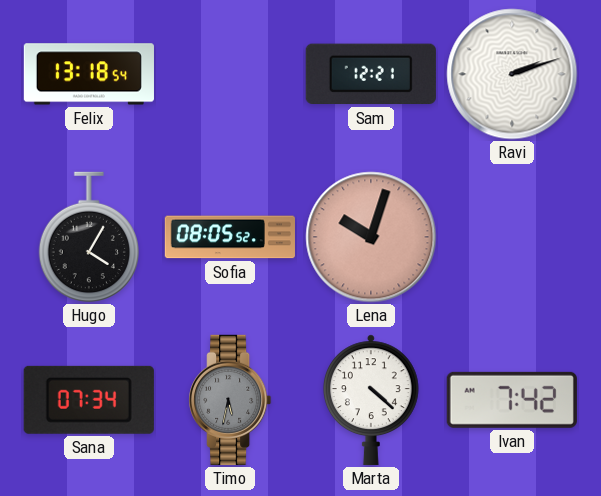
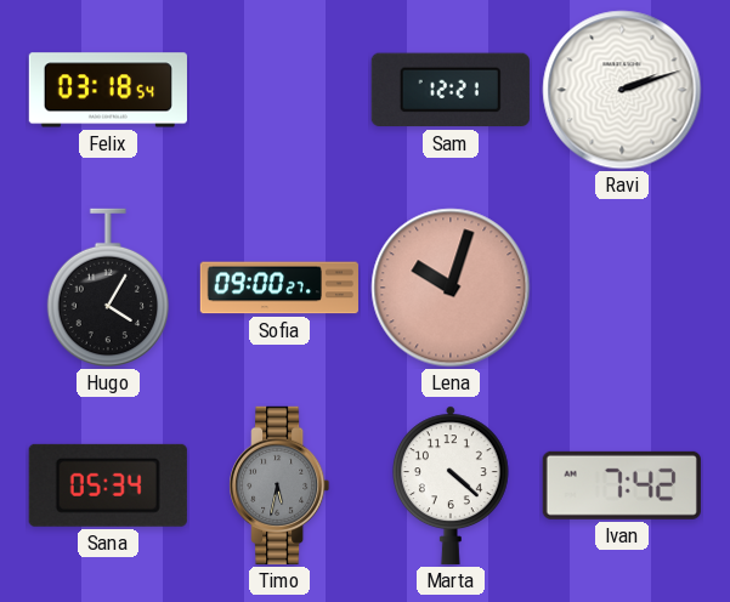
Felix: 13:18 -> 03:18
Sofia: 08:05 -> 09:00
Sana: 07:34 -> 05:34
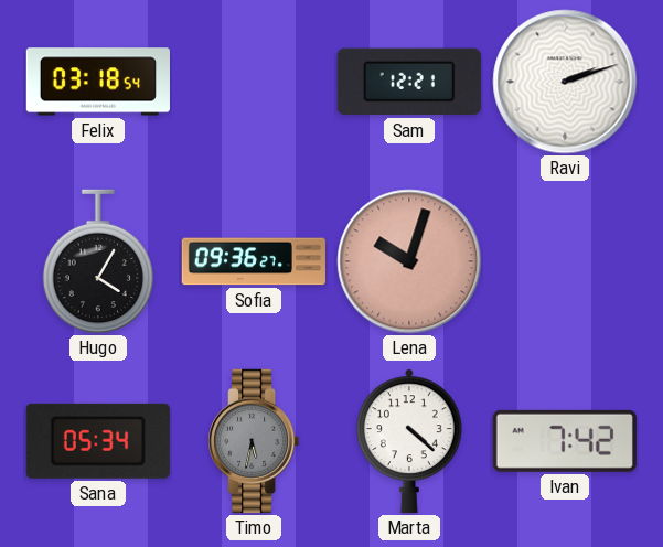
Sofia: 09:00 -> 09:36
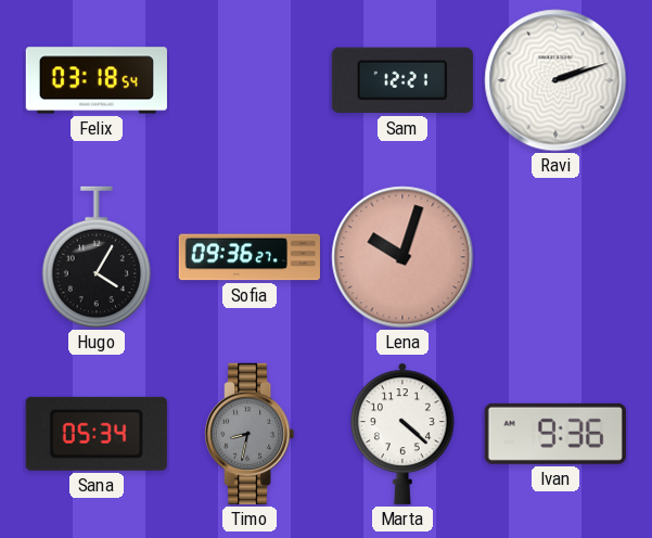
Timo: 5:32 -> 8:32
Ivan: 7:42 -> 9:36
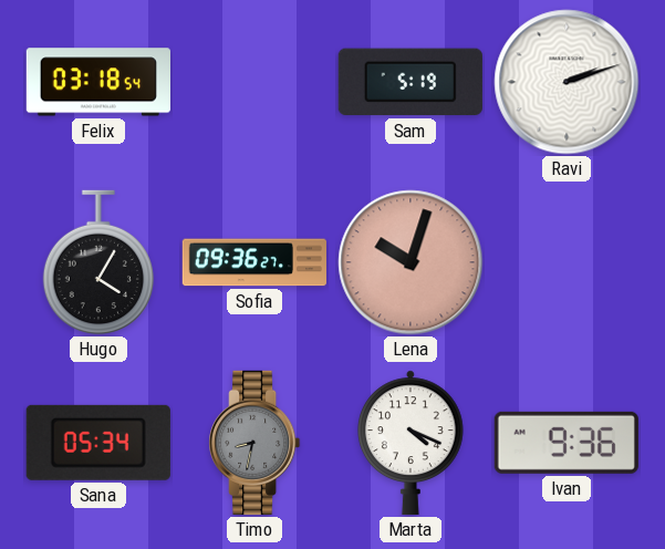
Sam: 12:21 -> 5:19
Marta: 4:22 -> 4:19
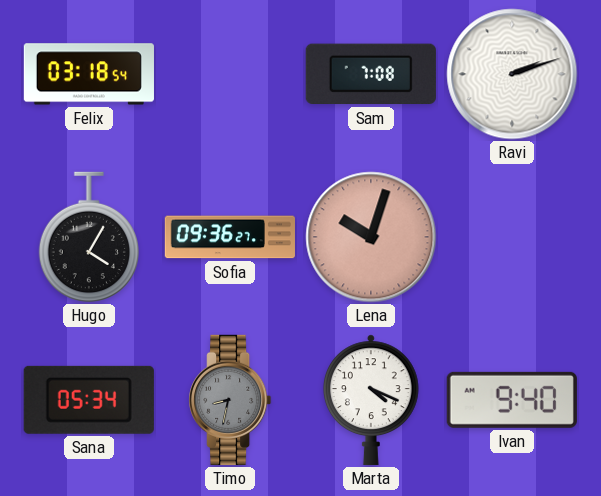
Sam: 5:19 -> 7:08
Ivan: 9:36 -> 9:40
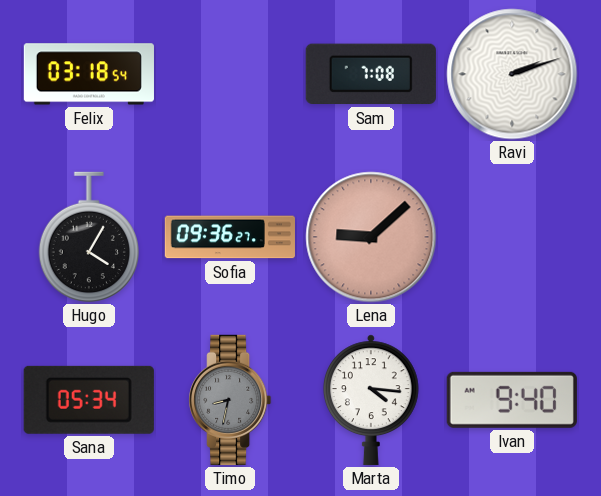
Lena: 10:03 -> 9:08
Marta: 4:19 -> 4:16
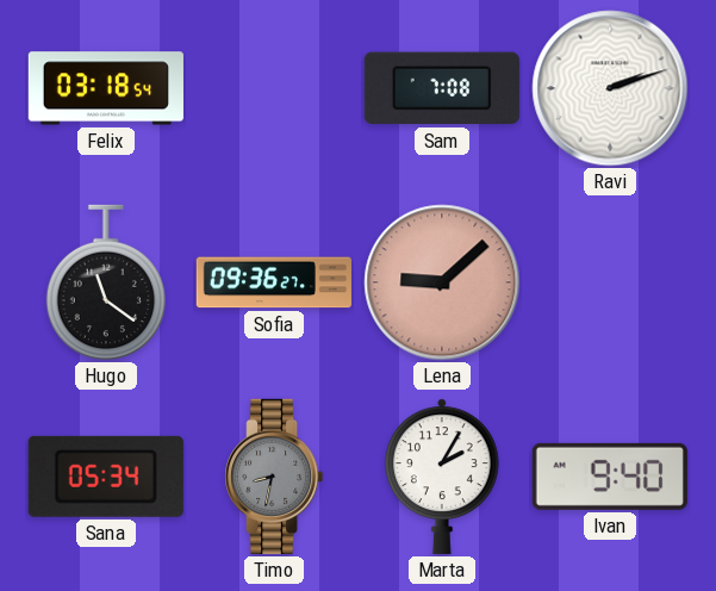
Hugo: 4:05 -> 11:21
Marta: 4:16 -> 2:05
